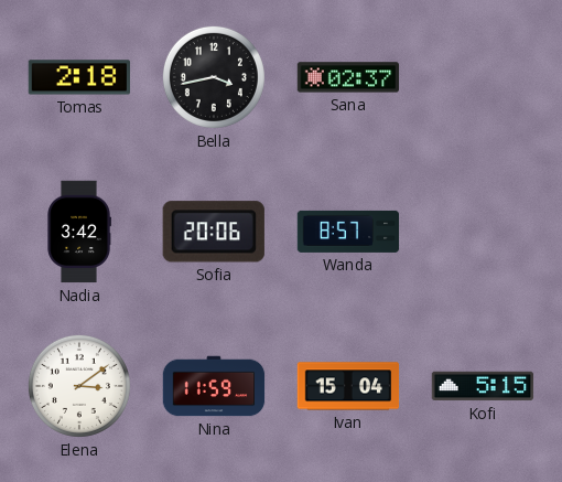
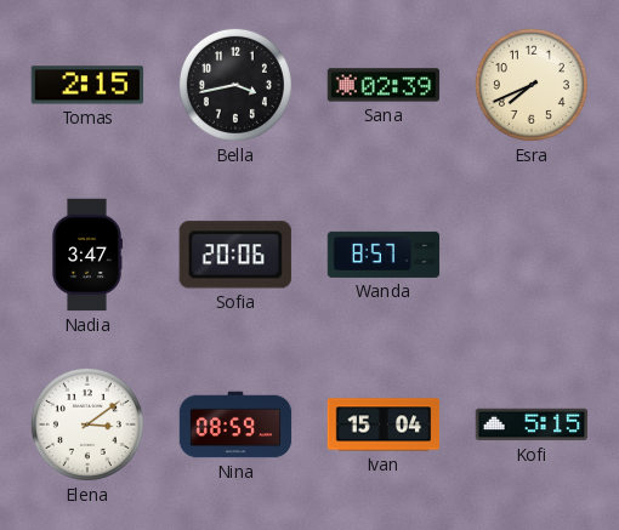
Tomas: 2:18 -> 2:15
Sana: 02:37 -> 02:39
Esra: none -> 7:41
Nadia: 3:42 -> 3:47
Nina: 11:59 -> 08:59
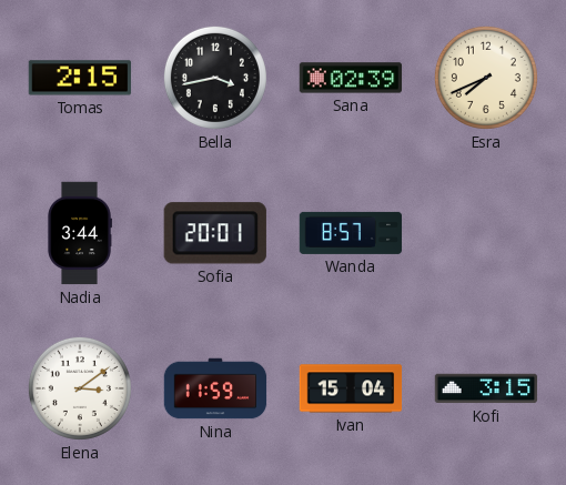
Nadia: 3:47 -> 3:44
Sofia: 20:06 -> 20:01
Nina: 08:59 -> 11:59
Kofi: 5:15 -> 3:15
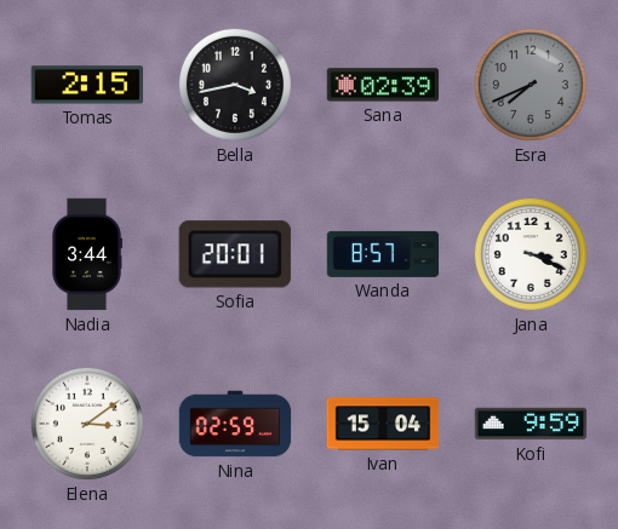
Esra dial: cream -> grey
Jana: none -> 3:19
Nina: 11:59 -> 02:59
Kofi: 3:15 -> 9:59
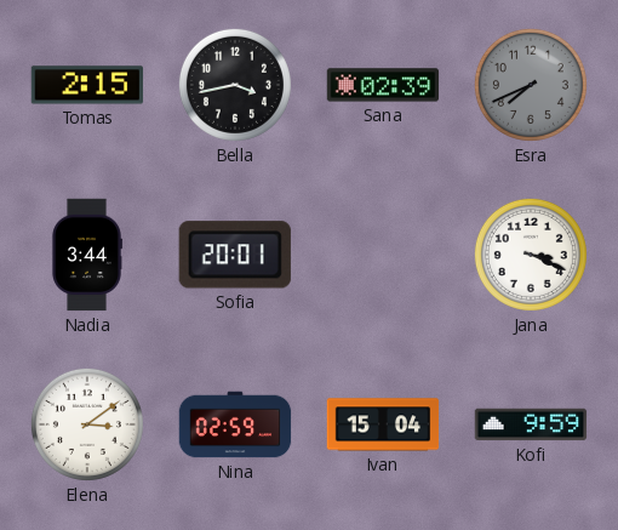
Wanda: 8:57 -> none
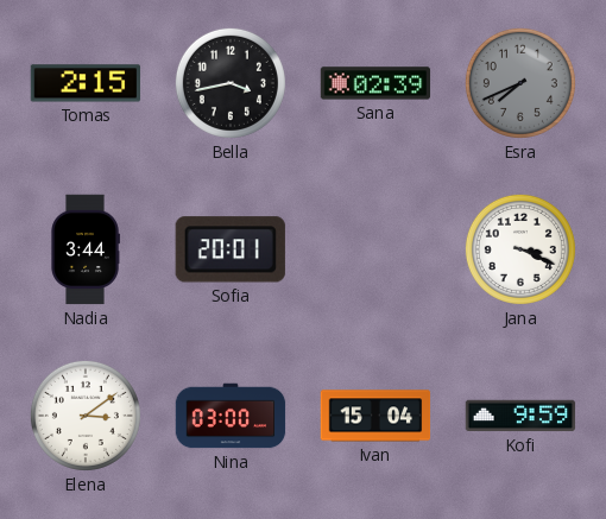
Nina: 02:59 -> 03:00
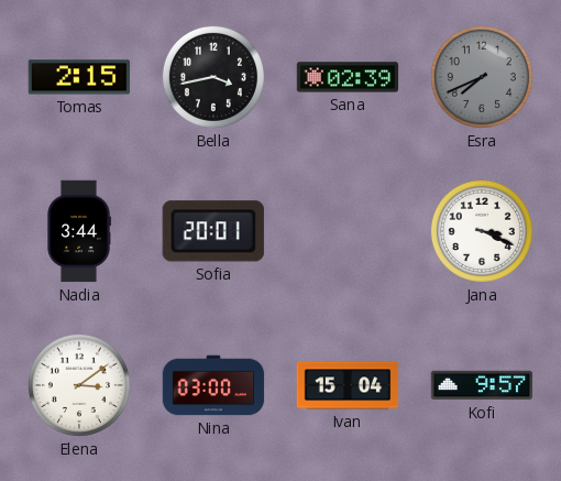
Kofi: 9:59 -> 9:57
